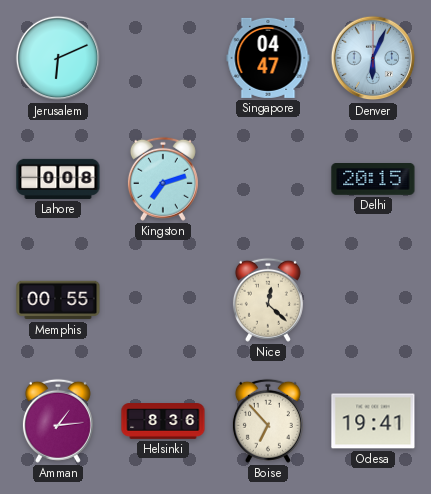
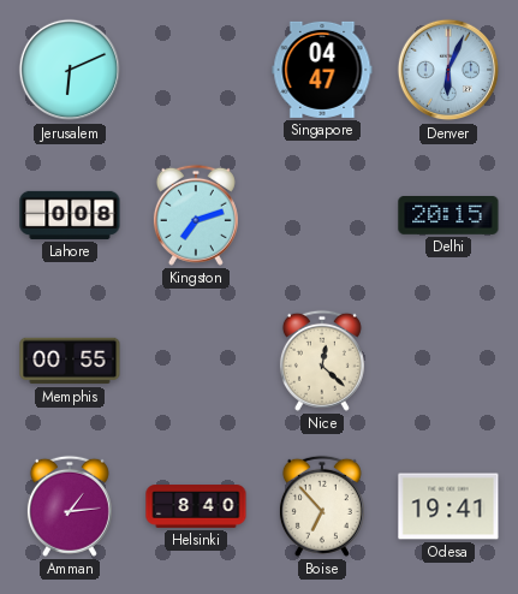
Helsinki: 8:36 -> 8:40
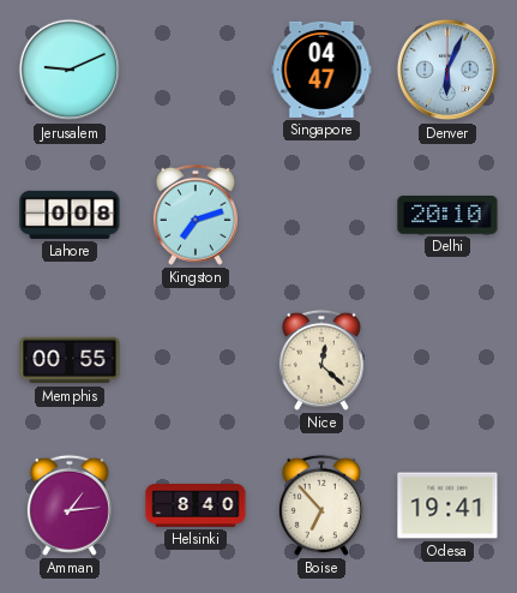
Jerusalem: 6:11 -> 9:11
Delhi: 20:15 -> 20:10
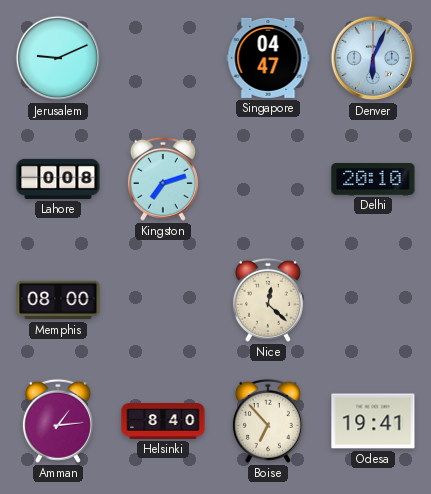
Memphis: 00:55 -> 08:00
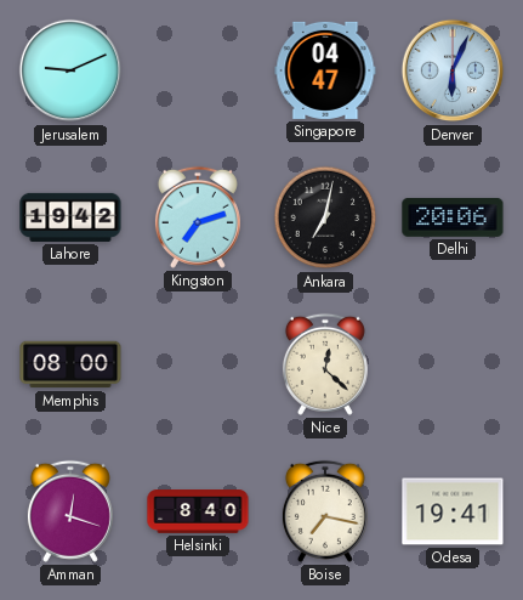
Lahore: 0:08 -> 19:42
Ankara: none -> 7:02
Delhi: 20:10 -> 20:06
Amman: 1:14 -> 12:18
Boise: 6:53 -> 7:17
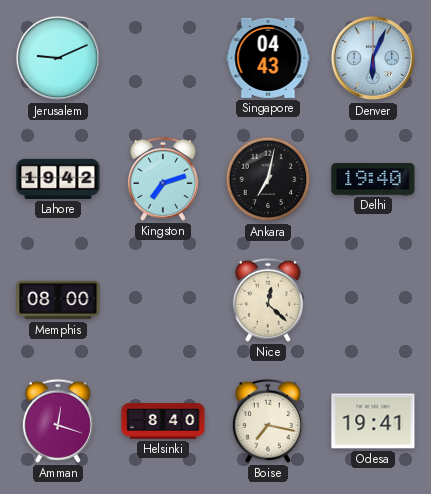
Singapore: 04:47 -> 04:43
Delhi: 20:06 -> 19:40
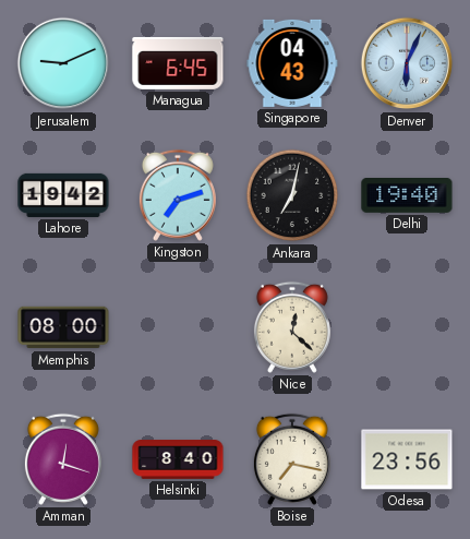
Managua: none -> 6:45
Odesa: 19:41 -> 23:56
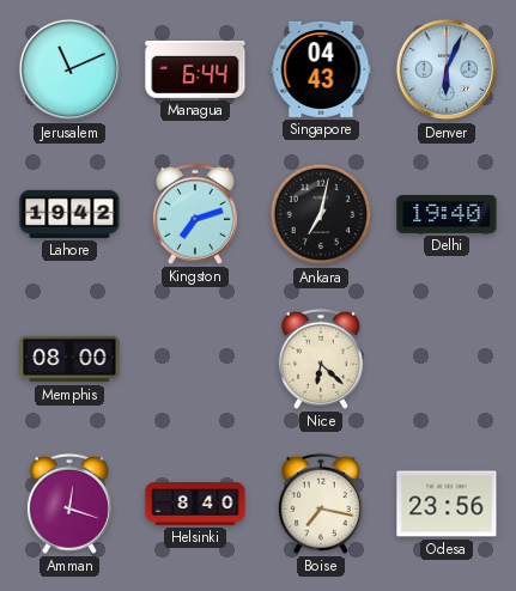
Jerusalem: 9:11 -> 11:11
Managua: 6:45 -> 6:44
Nice: 12:22 -> 6:22
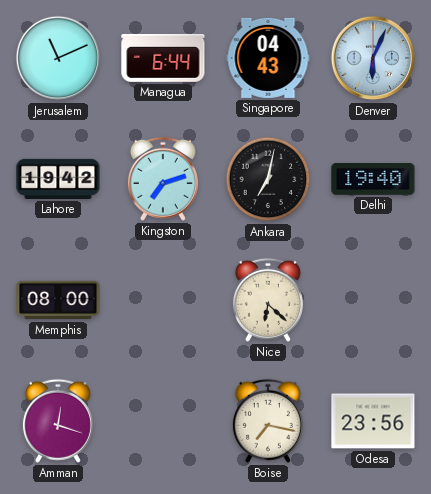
Helsinki: 8:40 -> none
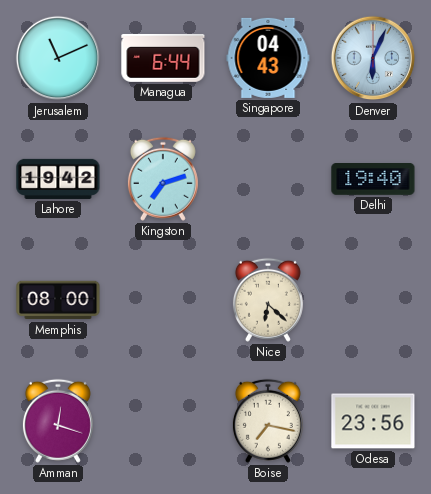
Ankara: 7:02 -> none
